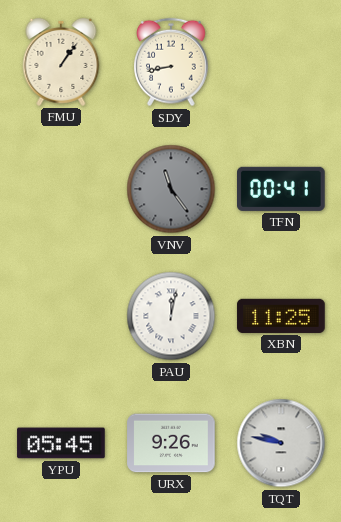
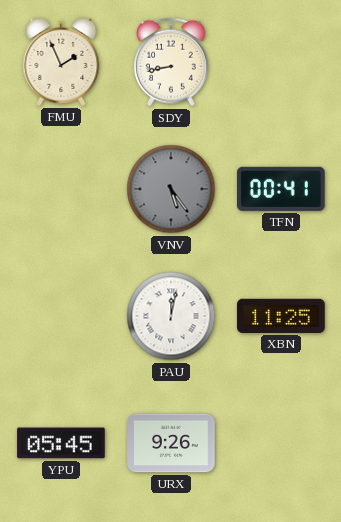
FMU: 1:06 -> 1:56
VNV: 11:24 -> 5:24
TQT: 9:47 -> none
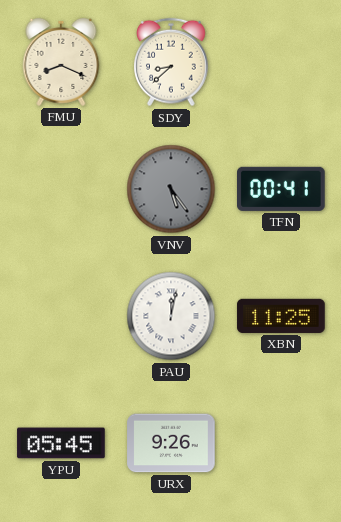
FMU: 1:56 -> 8:19
SDY: 8:43 -> 8:38
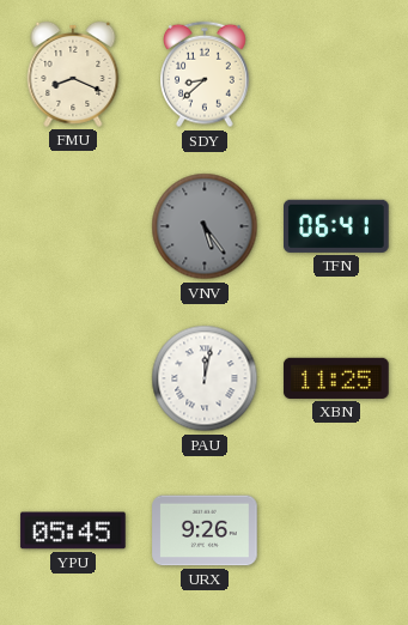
TFN: 00:41 -> 06:41
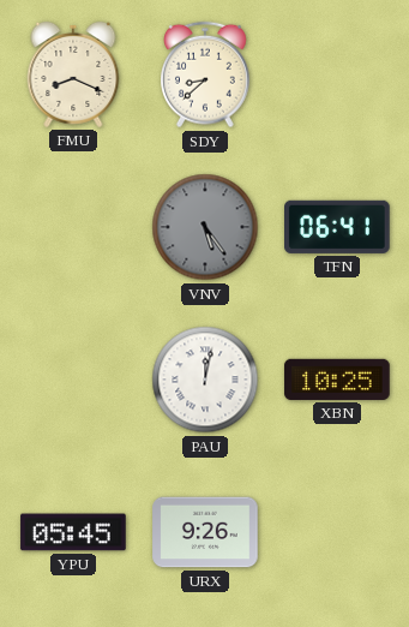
XBN: 11:25 -> 10:25
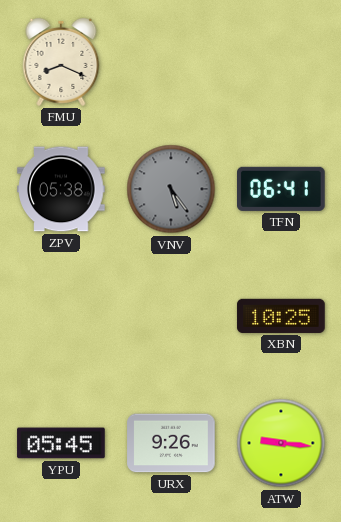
SDY: 8:38 -> none
ZPV: none -> 05:38
PAU: 12:02 -> none
ATW: none -> 9:16
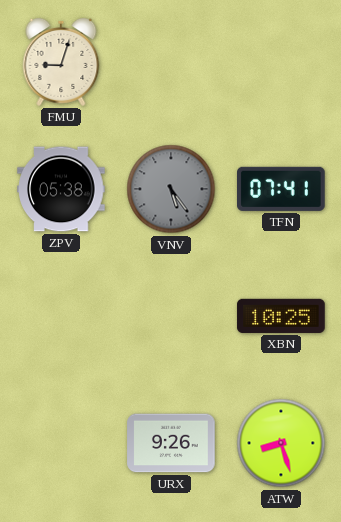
FMU: 8:19 -> 9:03
TFN: 06:41 -> 07:41
YPU: 05:45 -> none
ATW: 9:16 -> 8:27
